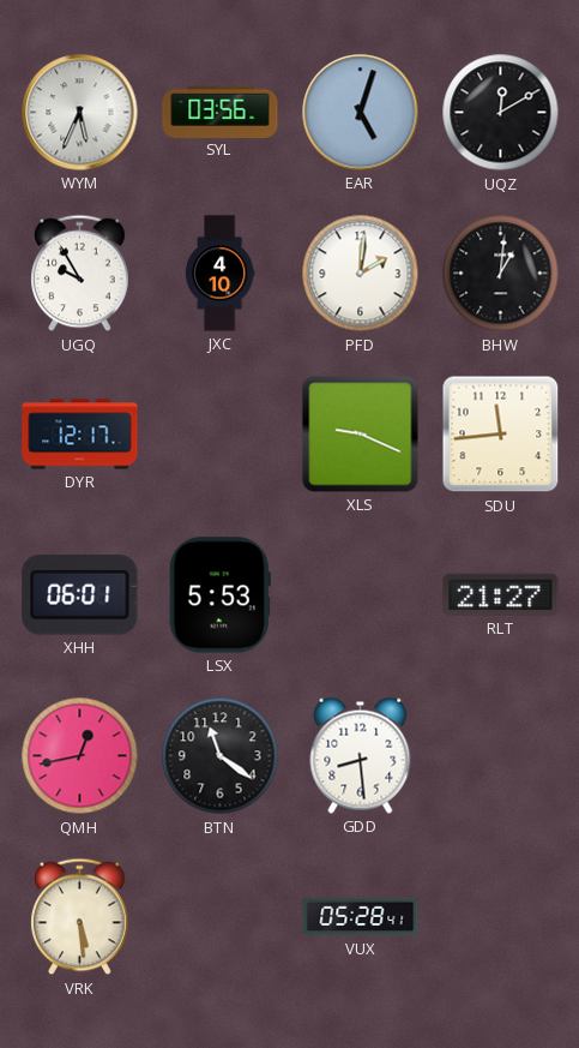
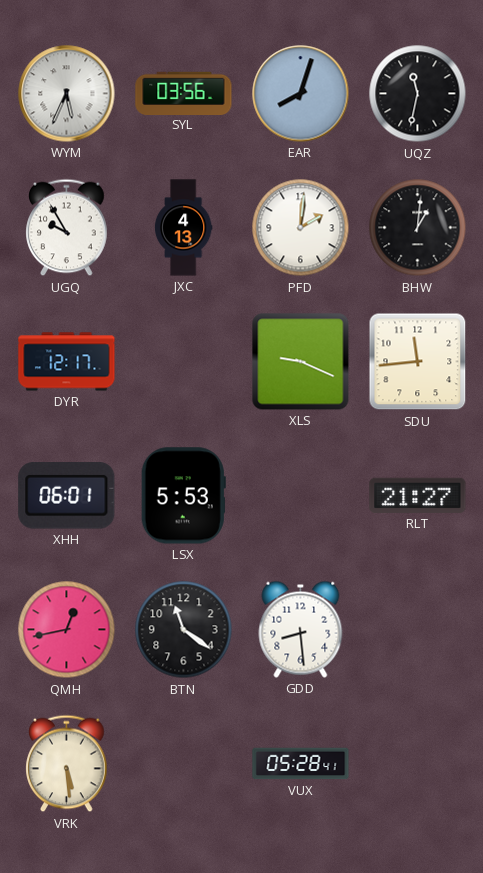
EAR: 5:03 -> 8:03
UQZ: 12:10 -> 11:32
JXC: 4:10 -> 4:13
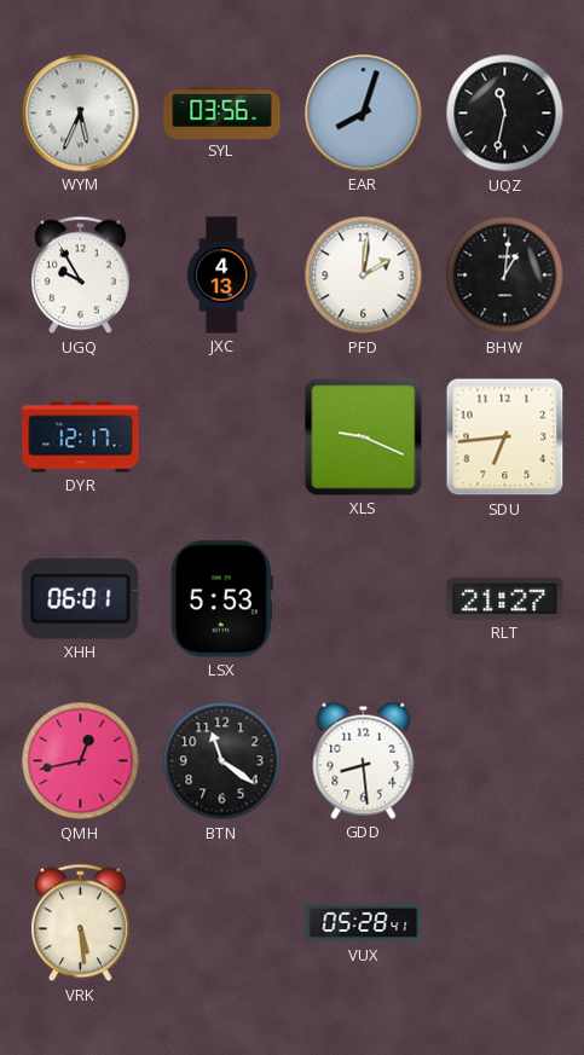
SDU: 11:44 -> 6:44
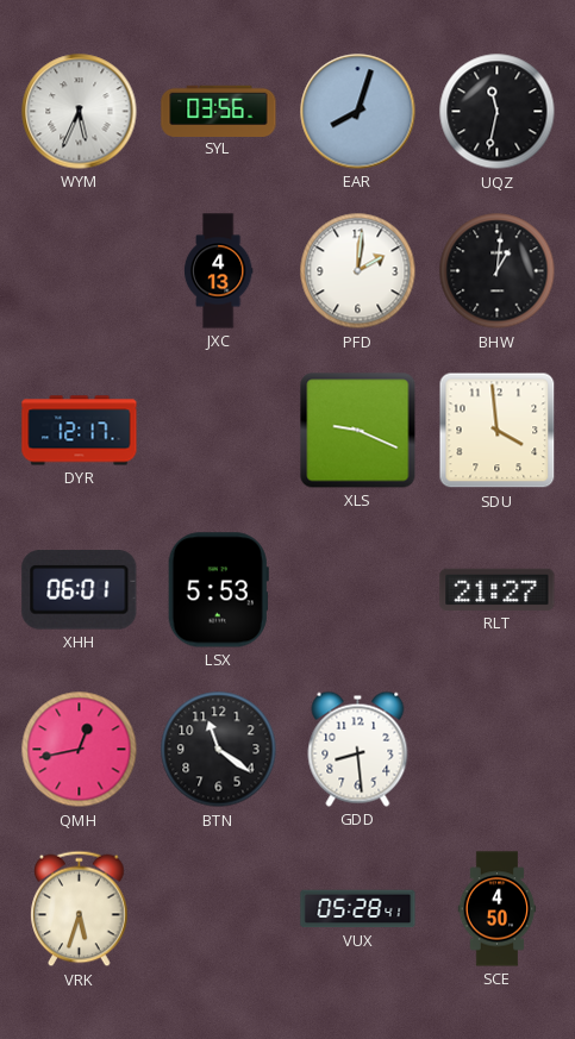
UGQ: 9:55 -> none
SDU: 6:44 -> 3:59
VRK: 5:29 -> 5:33
SCE: none -> 4:50
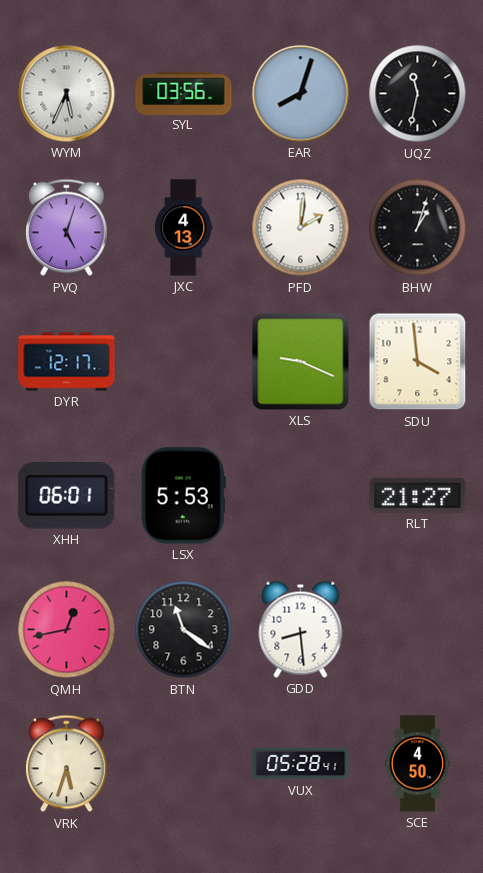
PVQ: none -> 5:03
BHW: 1:01 -> 1:03
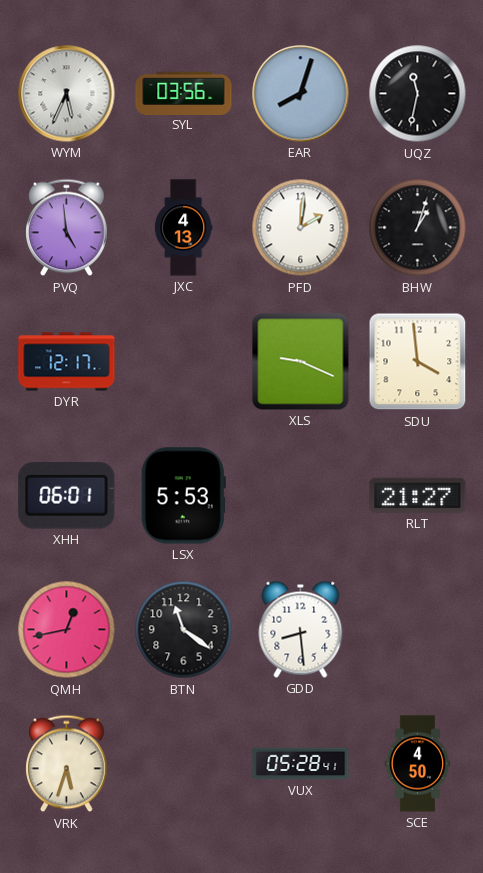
PVQ: 5:03 -> 4:59
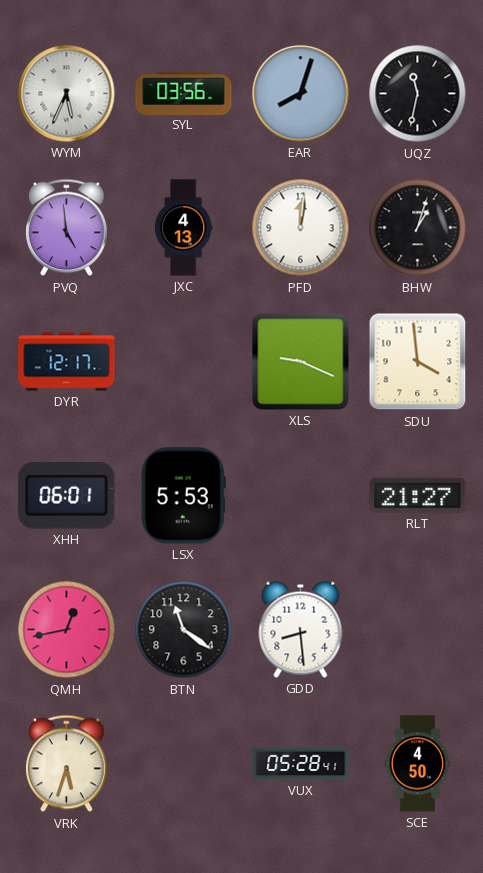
PFD: 2:01 -> 12:01
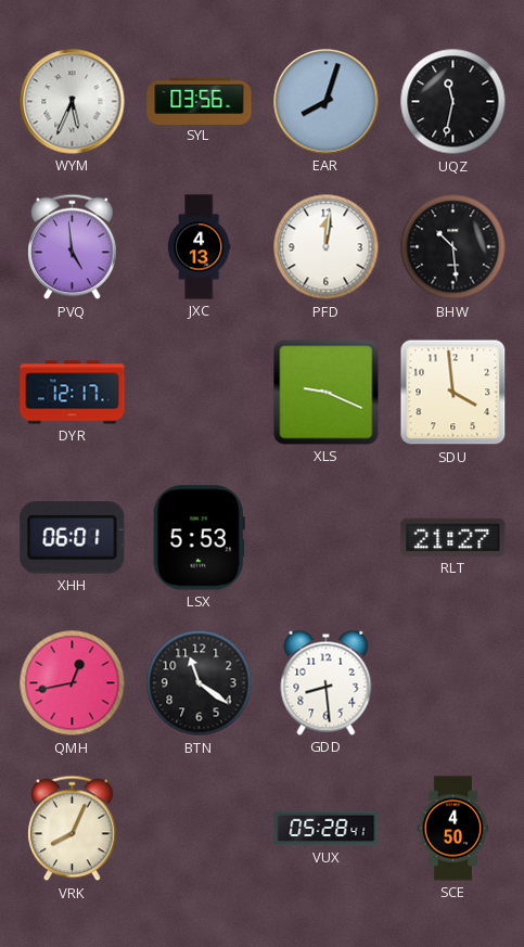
BHW: 1:03 -> 10:29
VRK: 5:33 -> 8:04
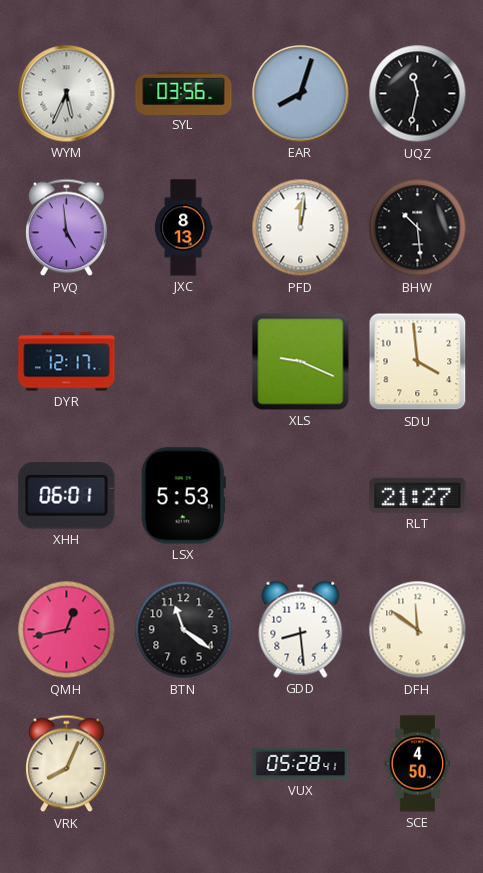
JXC: 4:13 -> 8:13
DFH: none -> 11:51
